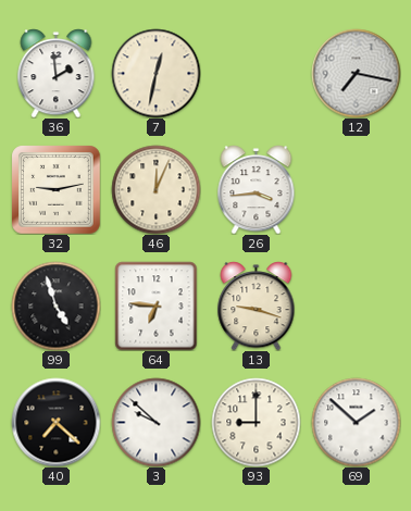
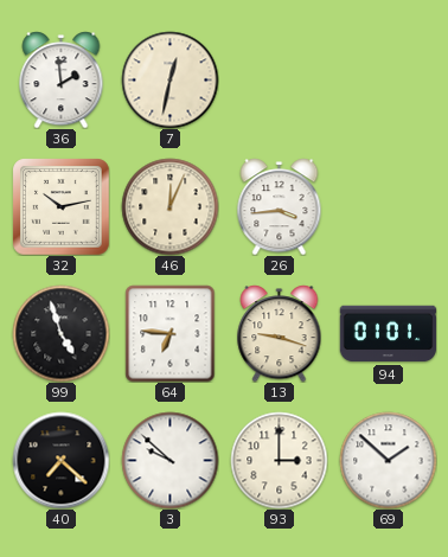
12: 7:17 -> none
32: 9:13 -> 10:13
94: none -> 01:01
93: 9:00 -> 3:00
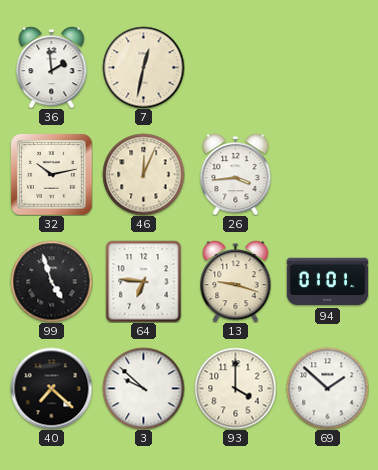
93: 3:00 -> 4:00
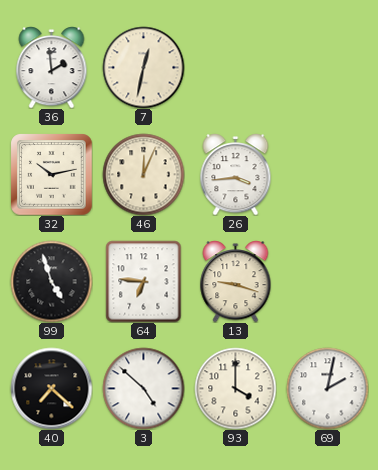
94: 01:01 -> none
3: 9:52 -> 4:52
69: 1:52 -> 2:02
